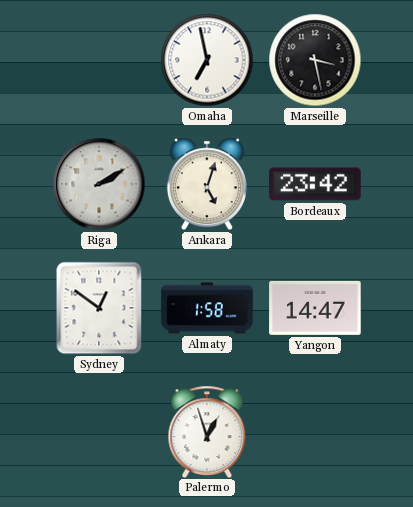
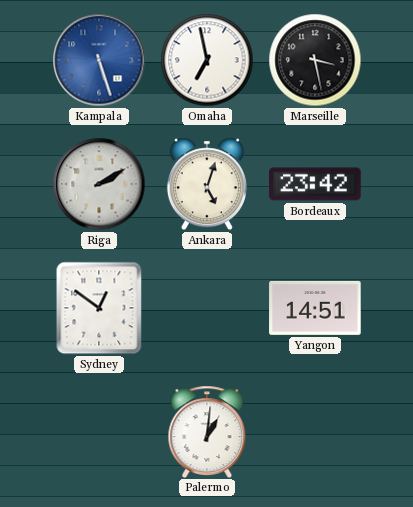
Kampala: none -> 5:27
Almaty: 1:58 -> none
Yangon: 14:47 -> 14:51
Palermo: 12:57 -> 1:01
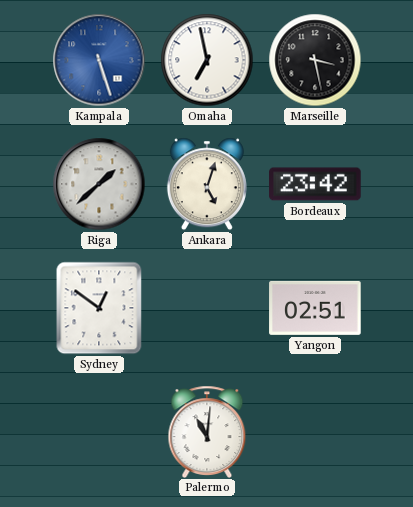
Riga: 2:10 -> 1:38
Yangon: 14:51 -> 02:51
Palermo: 1:01 -> 11:01
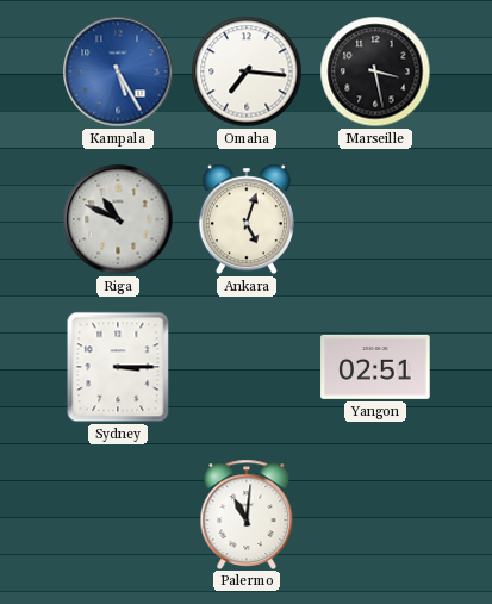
Kampala: 5:27 -> 5:25
Omaha: 6:58 -> 7:16
Riga: 1:38 -> 10:49
Bordeaux: 23:42 -> none
Sydney: 12:51 -> 3:15
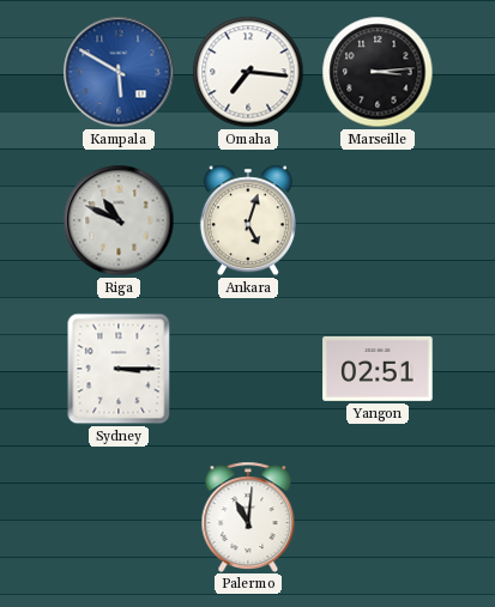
Kampala: 5:25 -> 5:50
Marseille: 3:28 -> 3:14
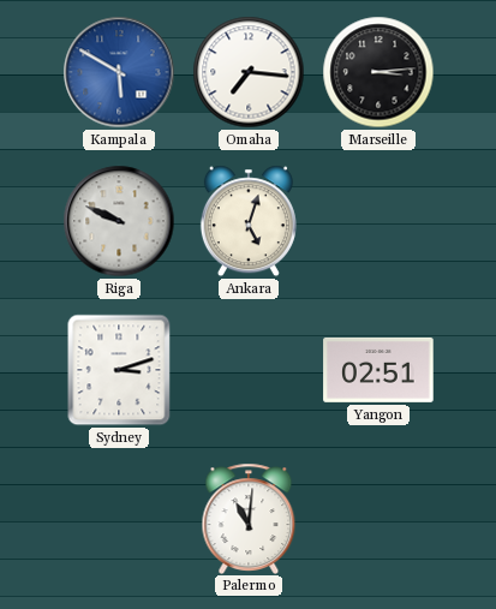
Riga: 10:49 -> 9:49
Sydney: 3:15 -> 3:12
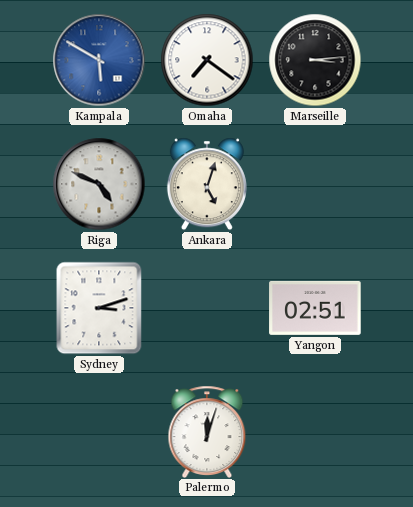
Omaha: 7:16 -> 7:21
Riga: 9:49 -> 4:49
Palermo: 11:01 -> 12:03
